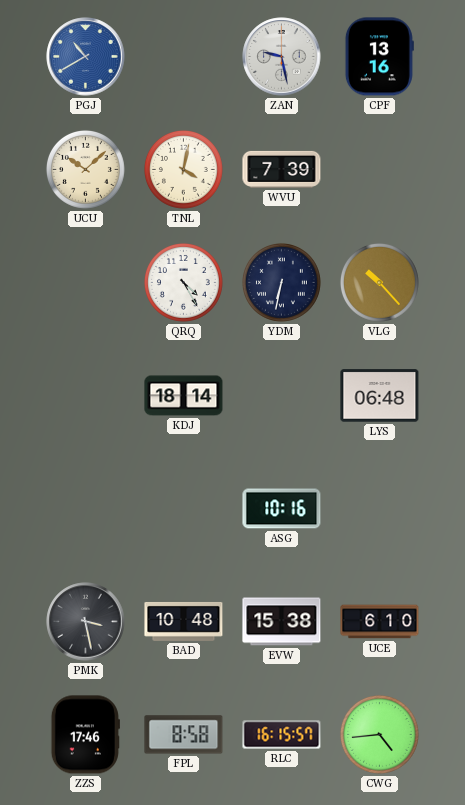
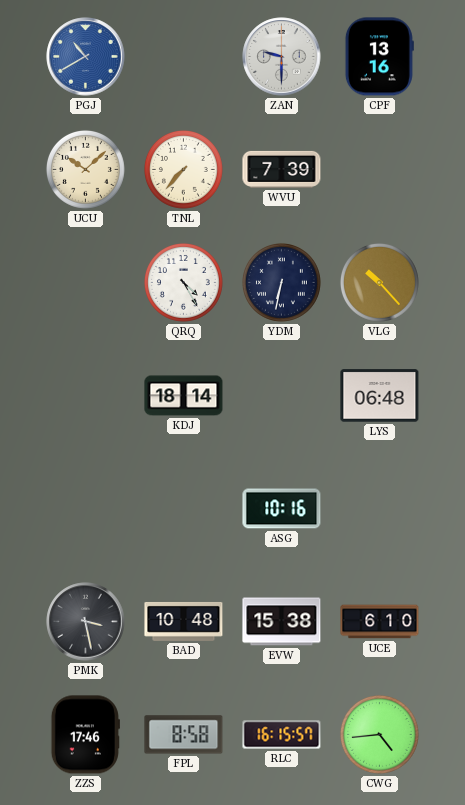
ZAN: 9:28 -> 9:30
TNL: 4:02 -> 7:37
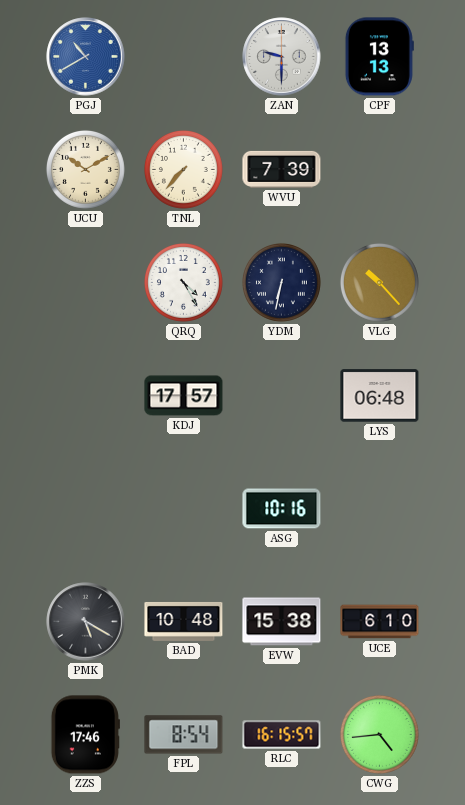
CPF: 13:16 -> 13:13
UCU: 10:08 -> 10:10
KDJ: 18:14 -> 17:57
PMK: 3:28 -> 5:20
FPL: 8:58 -> 8:54
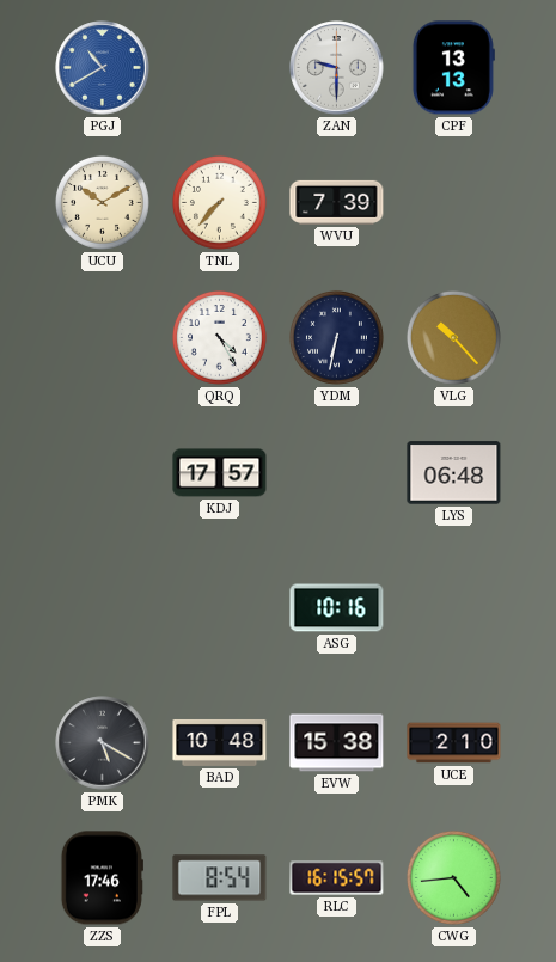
UCE: 6:10 -> 2:10
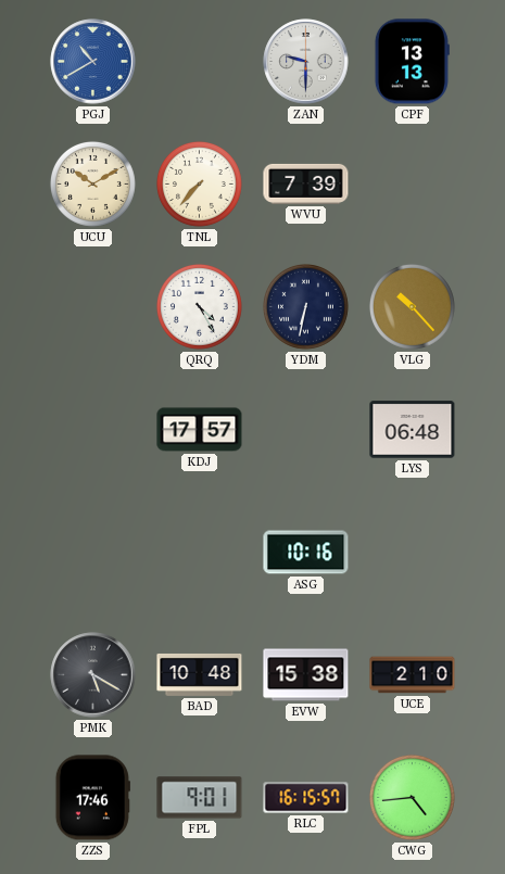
FPL: 8:54 -> 9:01
